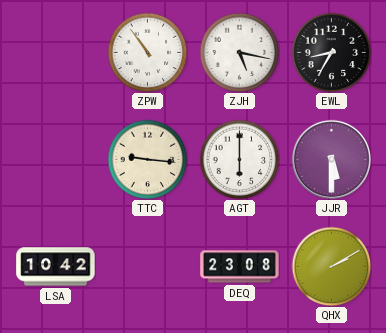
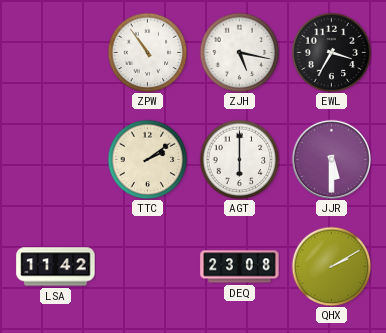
EWL: 8:35 -> 3:35
TTC: 9:16 -> 2:09
LSA: 10:42 -> 11:42
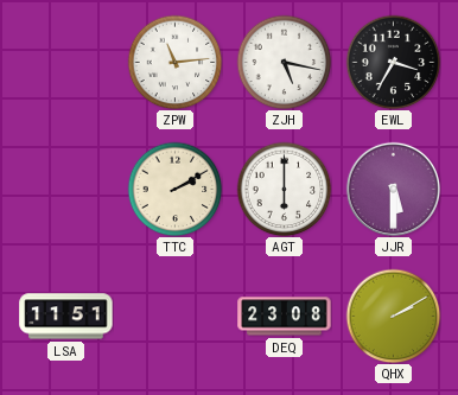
ZPW: 10:54 -> 11:14
TTC: 2:09 -> 2:10
LSA: 11:42 -> 11:51
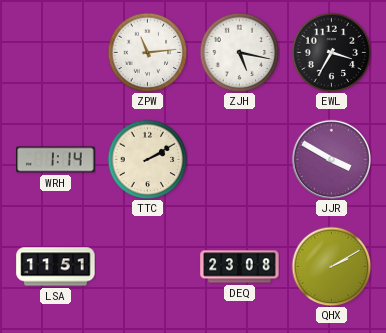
WRH: none -> 1:14
AGT: 6:00 -> none
JJR: 5:30 -> 3:50
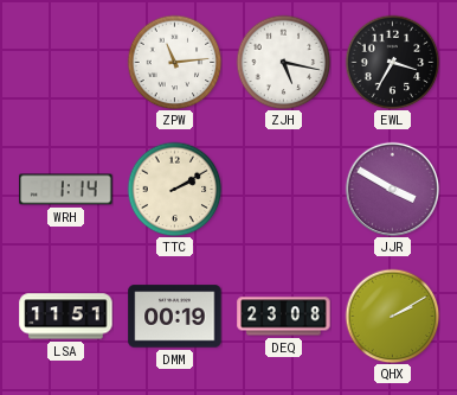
DMM: none -> 00:19
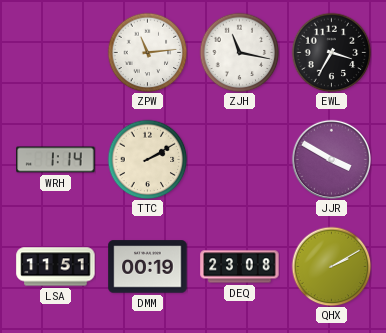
ZJH: 5:17 -> 11:17
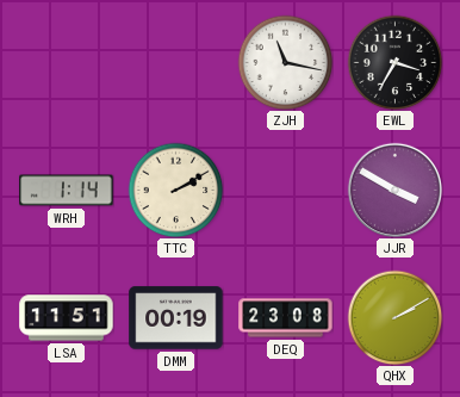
ZPW: 11:14 -> none
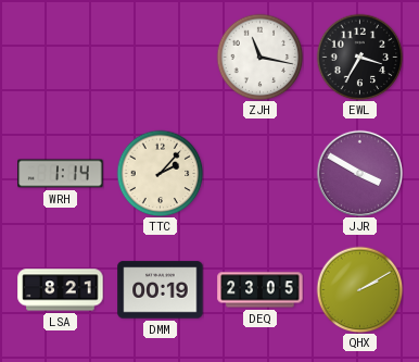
TTC: 2:10 -> 2:07
LSA: 11:51 -> 8:21
DEQ: 23:08 -> 23:05
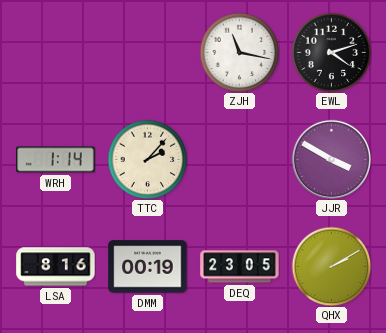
EWL: 3:35 -> 4:12
LSA: 8:21 -> 8:16
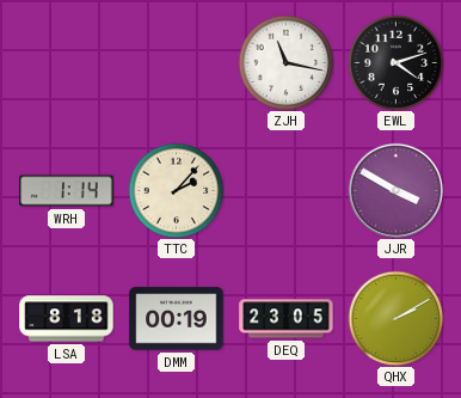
LSA: 8:16 -> 8:18
